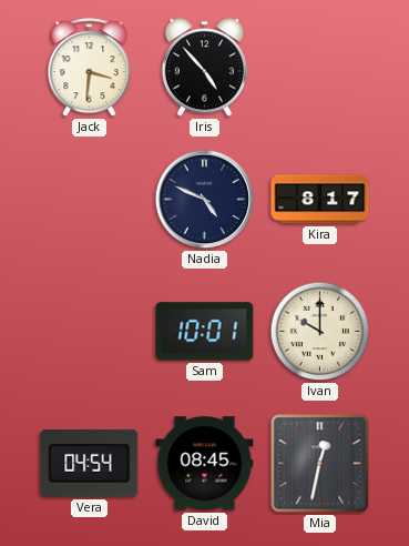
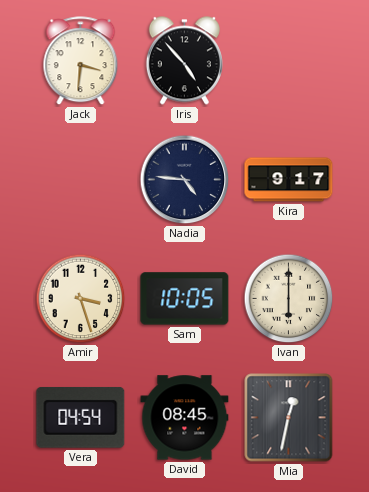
Nadia: 4:49 -> 4:46
Kira: 8:17 -> 9:17
Amir: none -> 3:27
Sam: 10:01 -> 10:05
Ivan: 10:00 -> 6:00
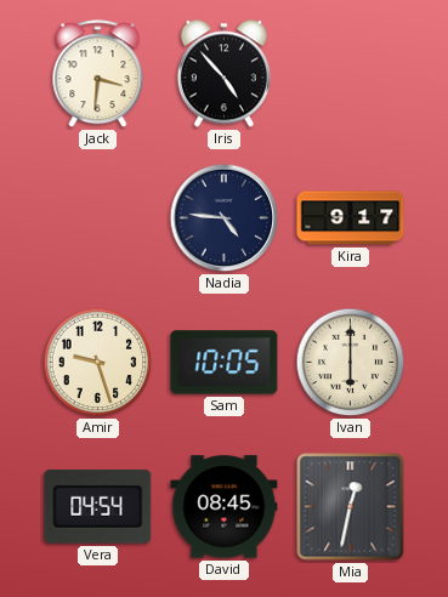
Amir: 3:27 -> 9:27
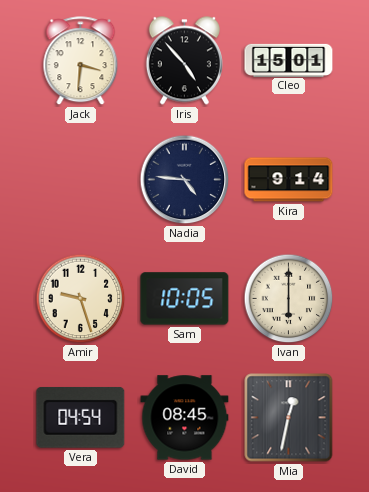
Cleo: none -> 15:01
Kira: 9:17 -> 9:14
